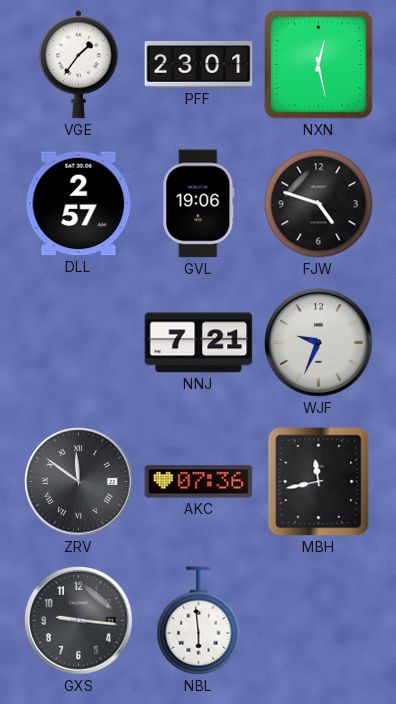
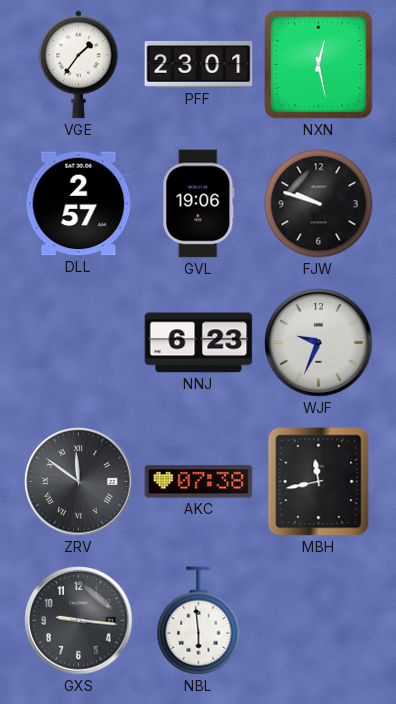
FJW: 4:48 -> 9:48
NNJ: 7:21 -> 6:23
AKC: 07:36 -> 07:38
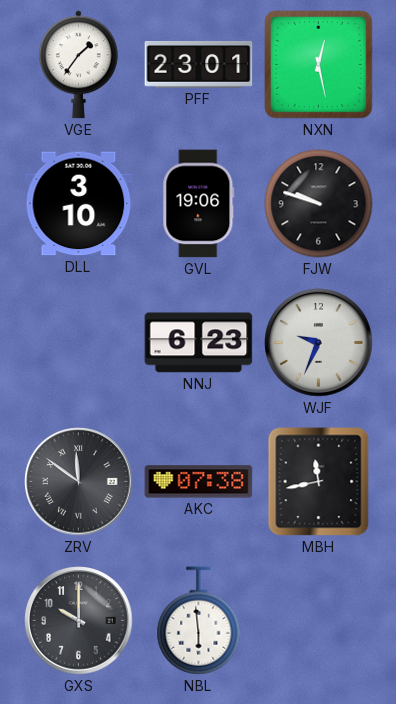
DLL: 2:57 -> 3:10
GXS: 9:16 -> 10:00
